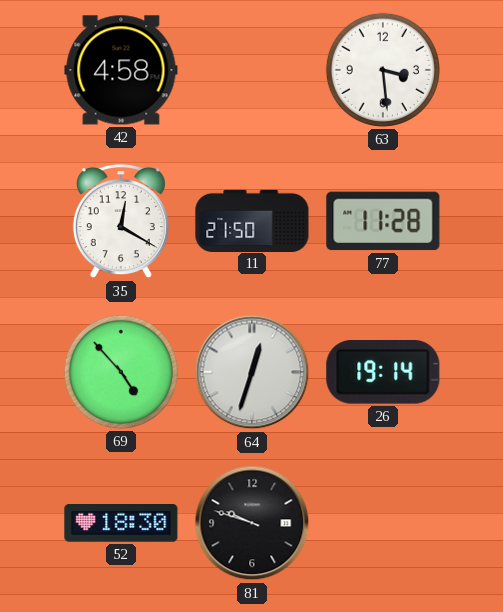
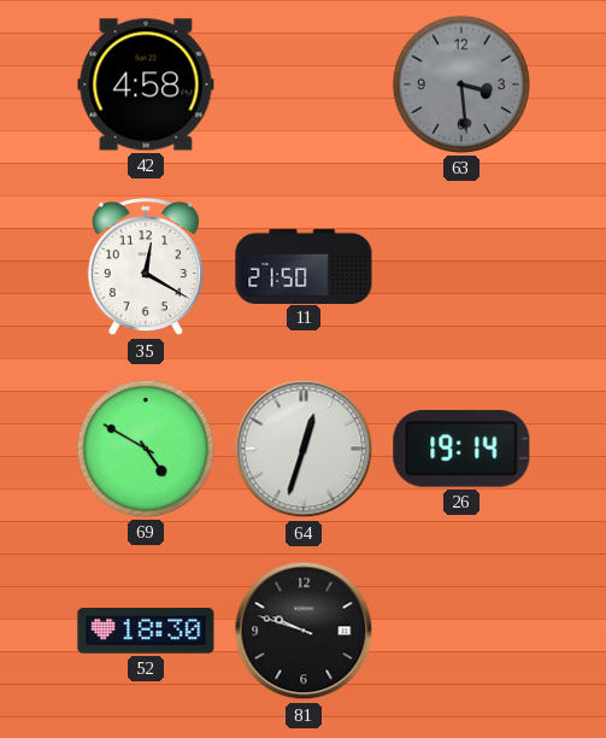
63 dial: white -> grey
77: 11:28 -> none
69: 4:53 -> 4:50
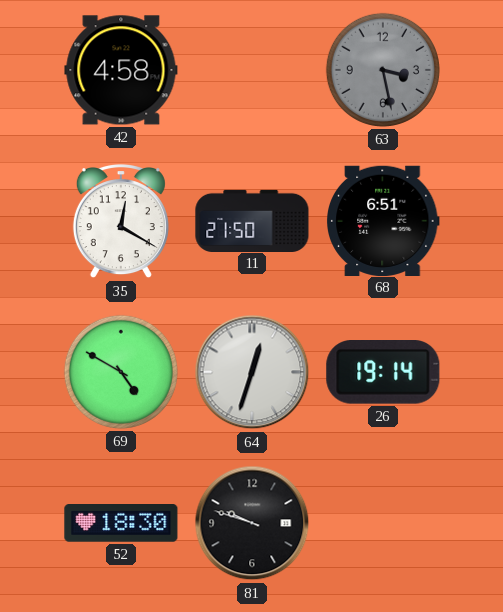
63: 3:29 -> 3:28
68: none -> 6:51
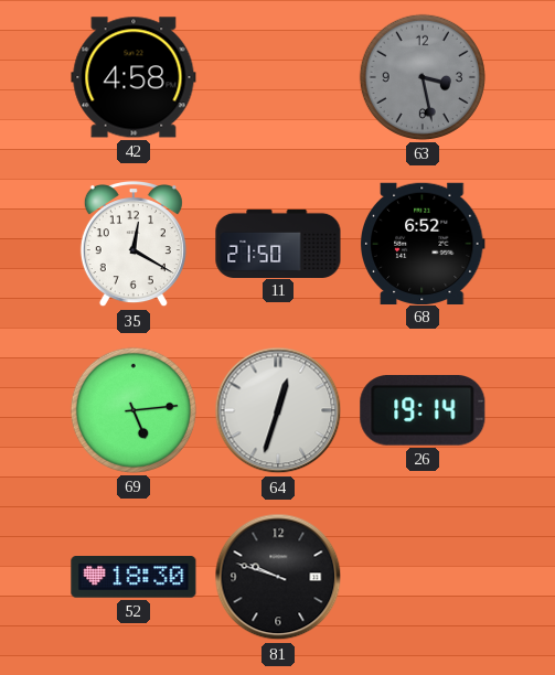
68: 6:51 -> 6:52
69: 4:50 -> 5:14
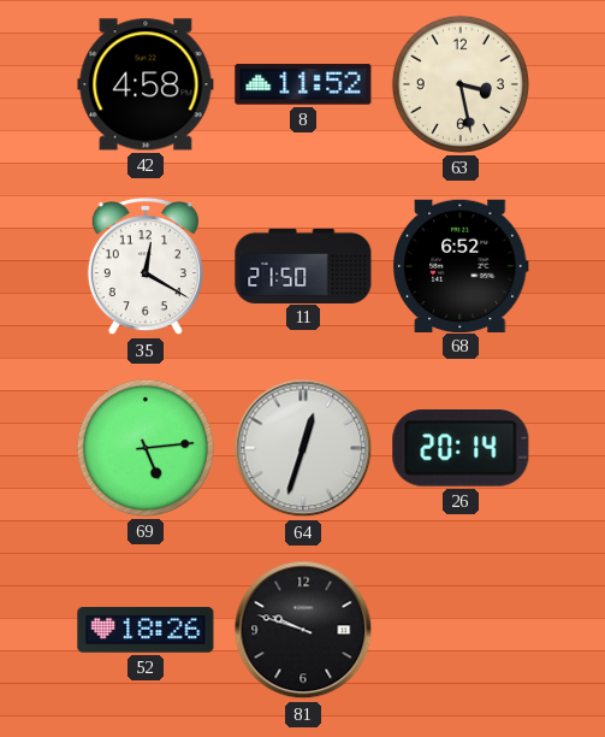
8: none -> 11:52
63 dial: grey -> cream
26: 19:14 -> 20:14
52: 18:30 -> 18:26
